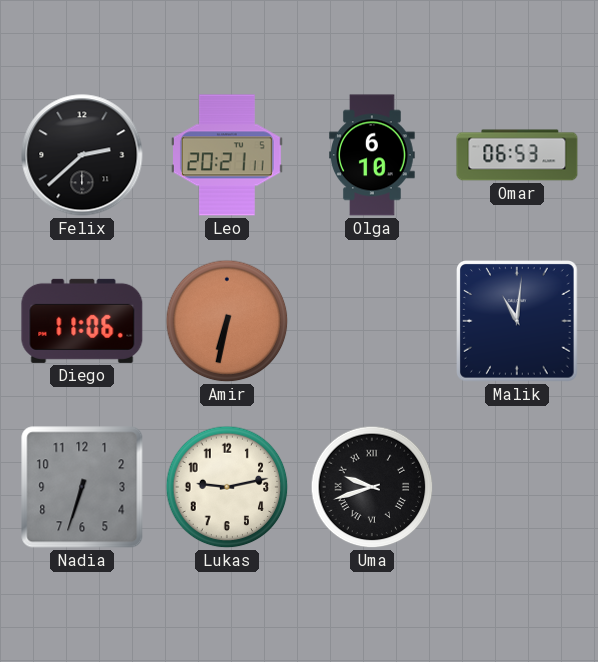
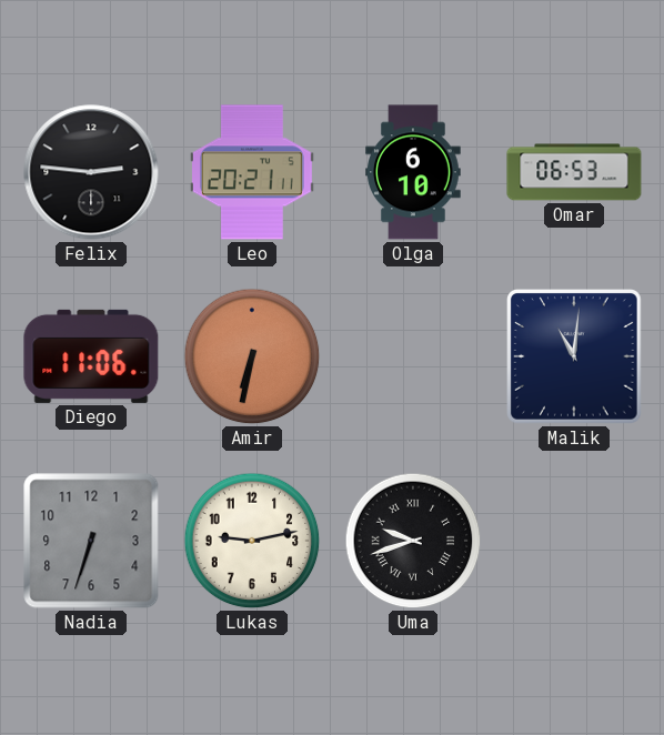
Felix: 2:38 -> 2:46
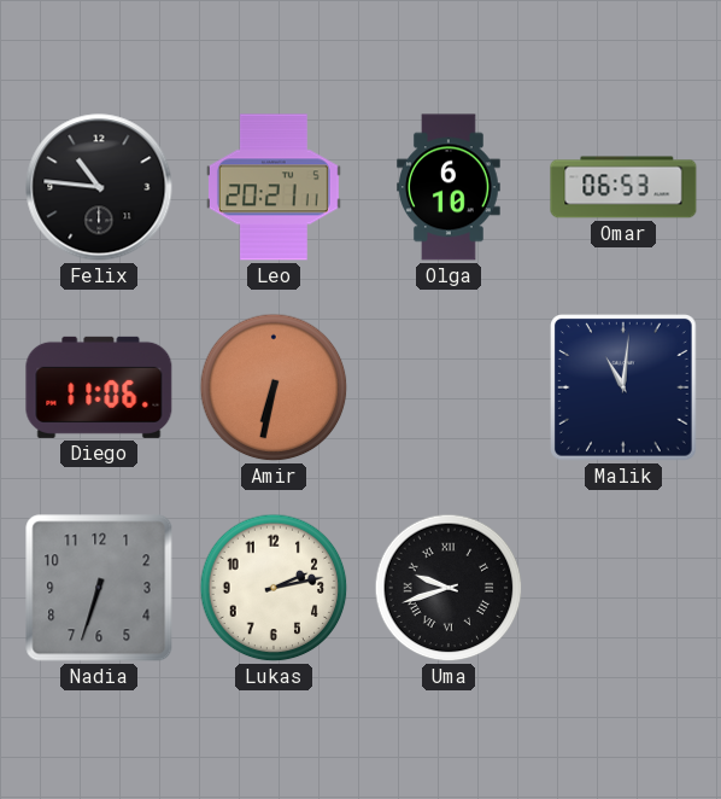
Felix: 2:46 -> 10:46
Lukas: 9:13 -> 2:13
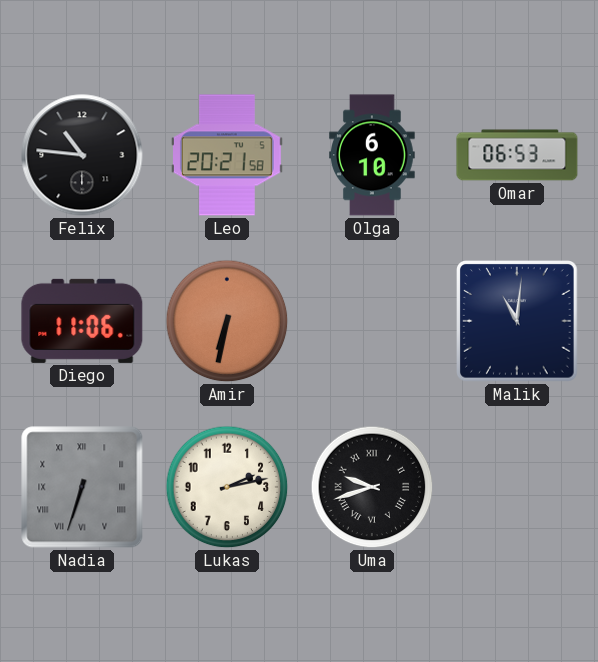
Leo: 20:21:11 -> 20:21:58
Nadia numerals: Arabic -> Roman
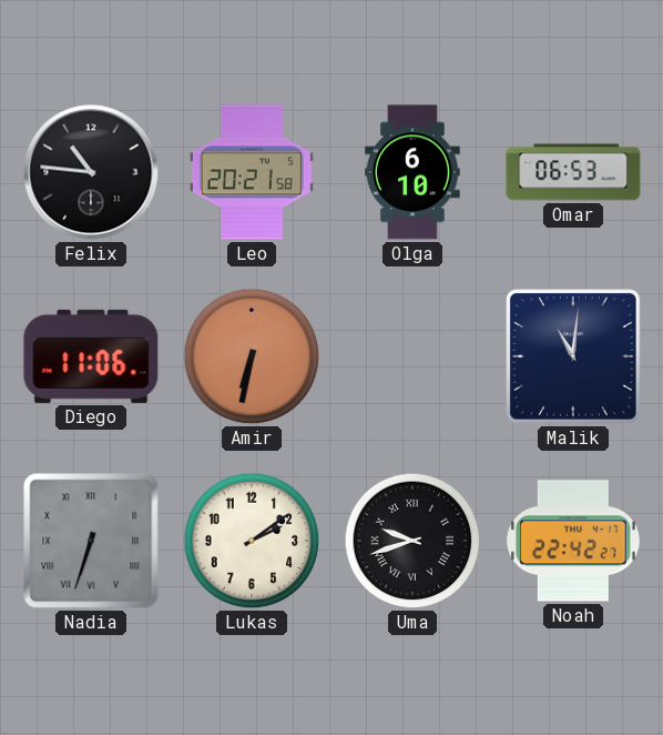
Lukas: 2:13 -> 2:09
Noah: none -> 22:42
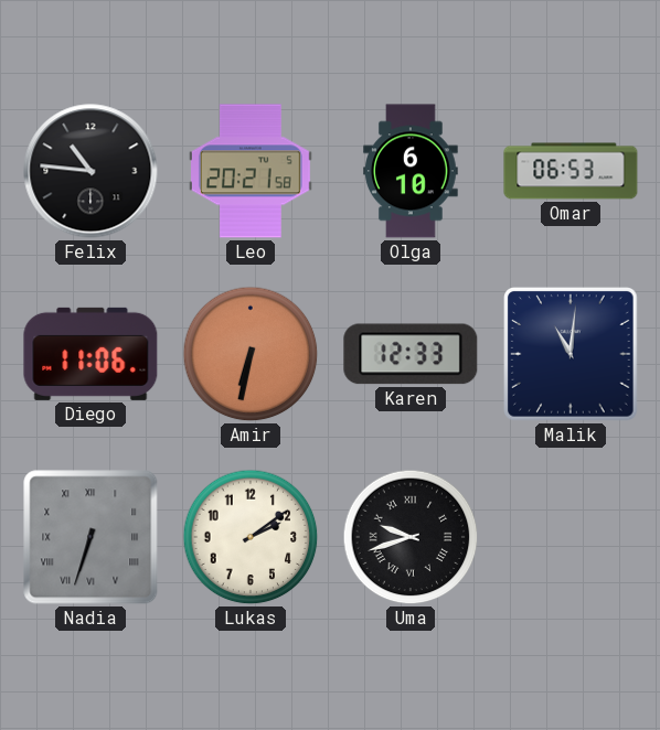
Karen: none -> 12:33
Noah: 22:42 -> none
